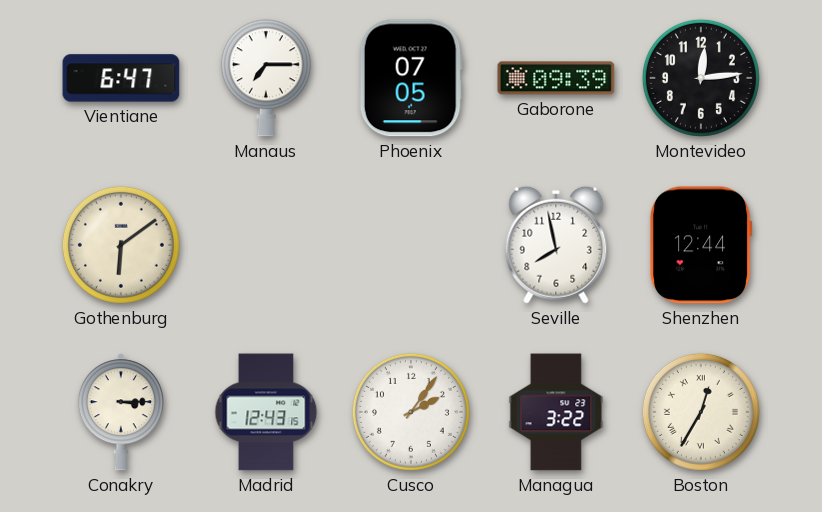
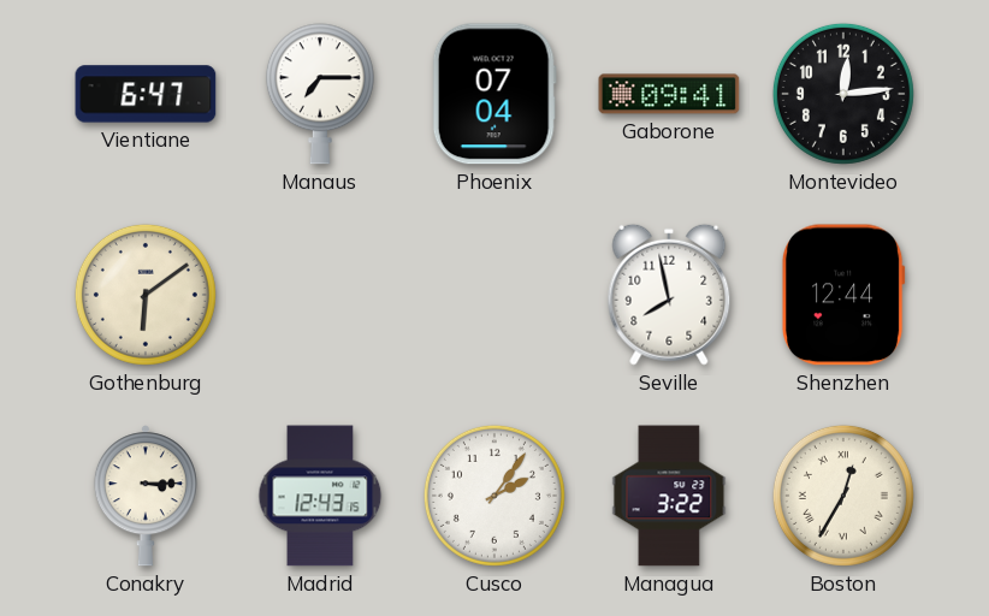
Phoenix: 07:05 -> 07:04
Gaborone: 09:39 -> 09:41
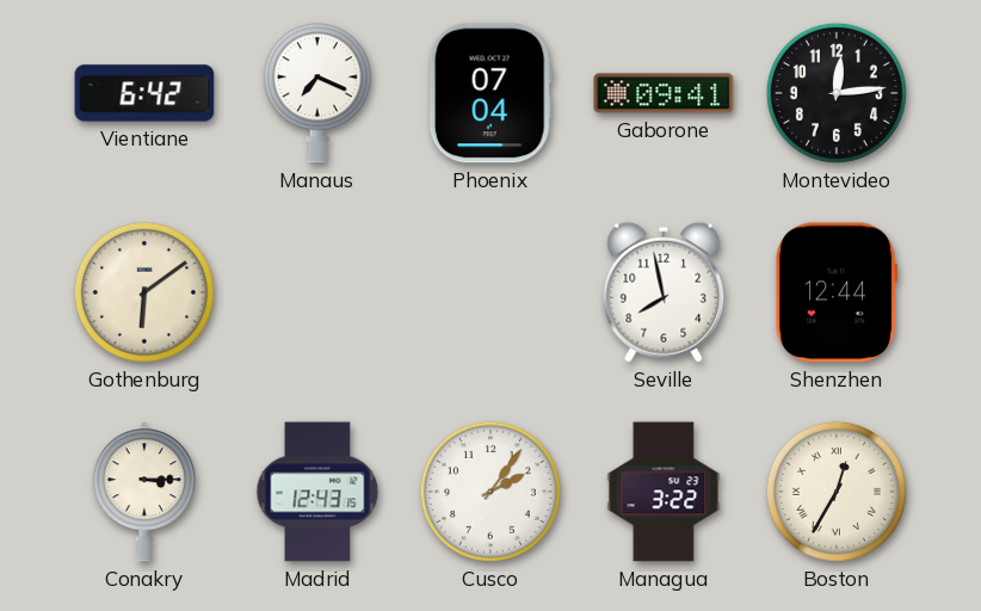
Vientiane: 6:47 -> 6:42
Manaus: 7:15 -> 7:19
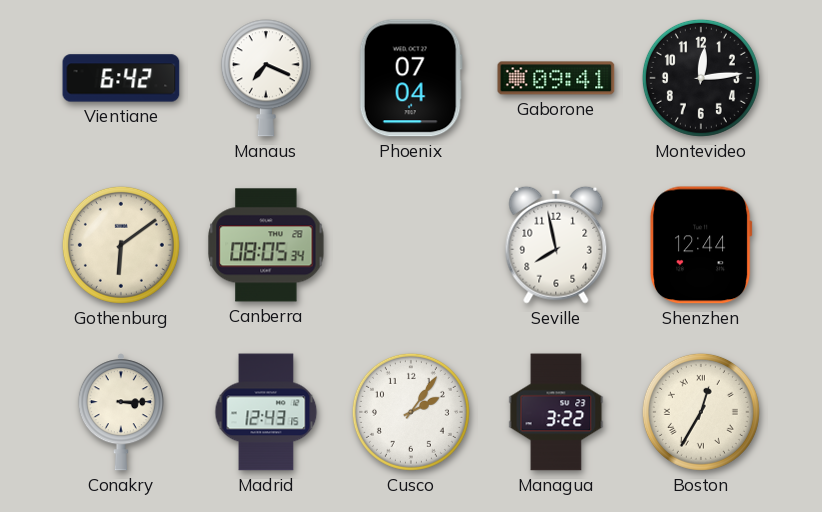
Canberra: none -> 08:05
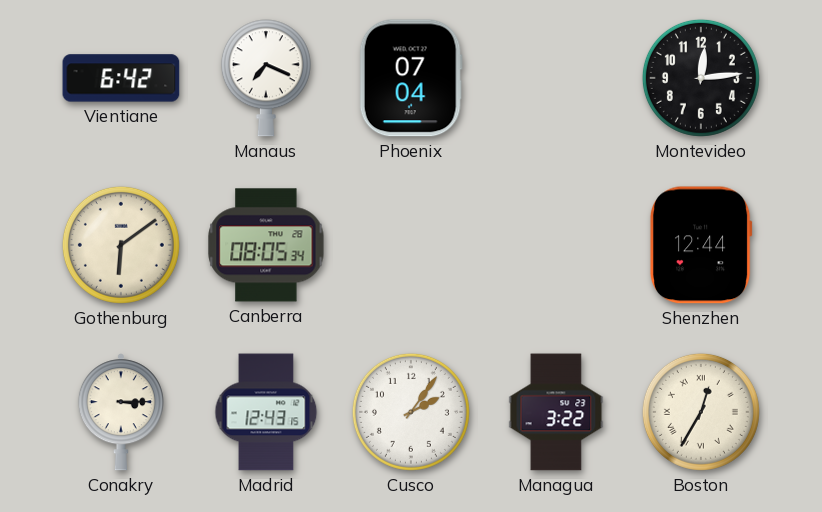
Gaborone: 09:41 -> none
Seville: 7:58 -> none
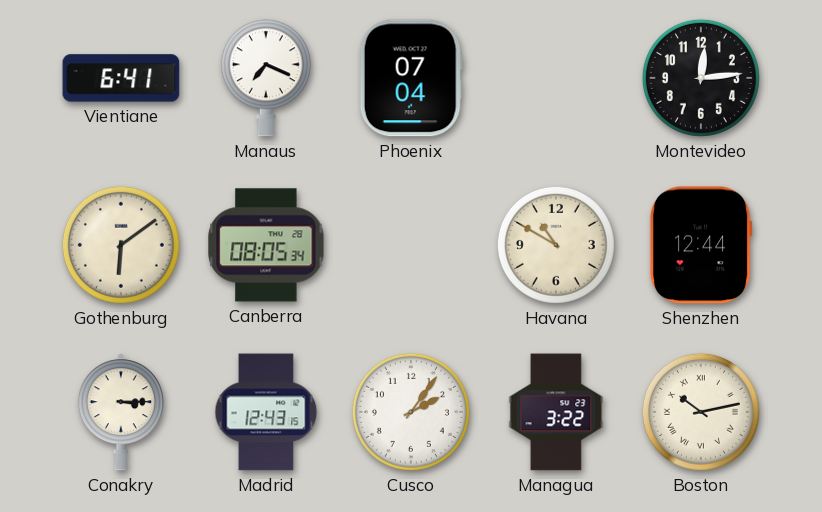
Vientiane: 6:42 -> 6:41
Havana: none -> 10:50
Boston: 12:35 -> 10:13
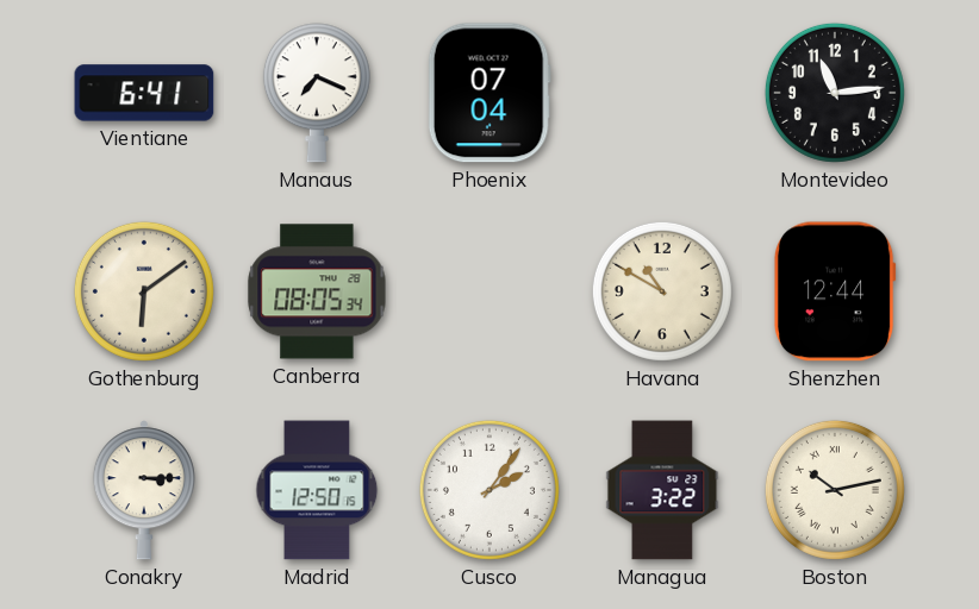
Montevideo: 12:14 -> 11:14
Madrid: 12:43 -> 12:50
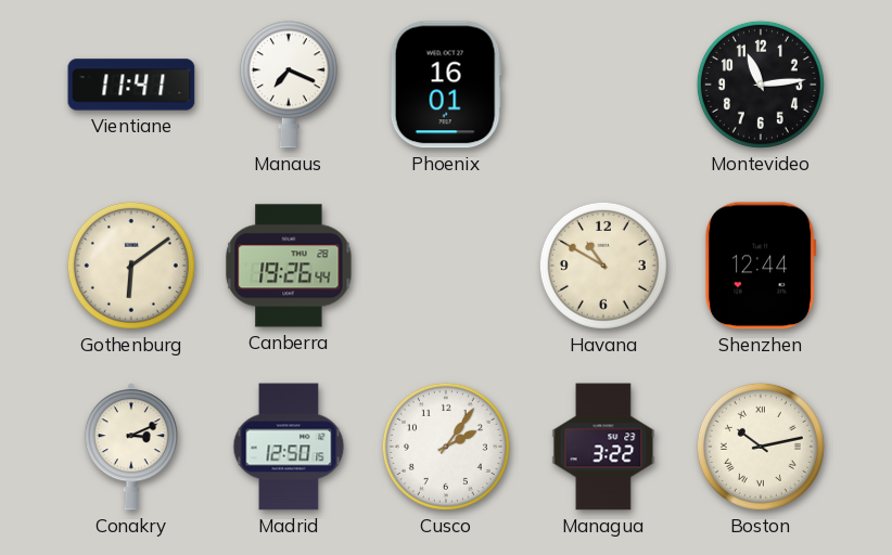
Vientiane: 6:41 -> 11:41
Phoenix: 07:04 -> 16:01
Canberra: 08:05 -> 19:26
Conakry: 3:15 -> 3:11
